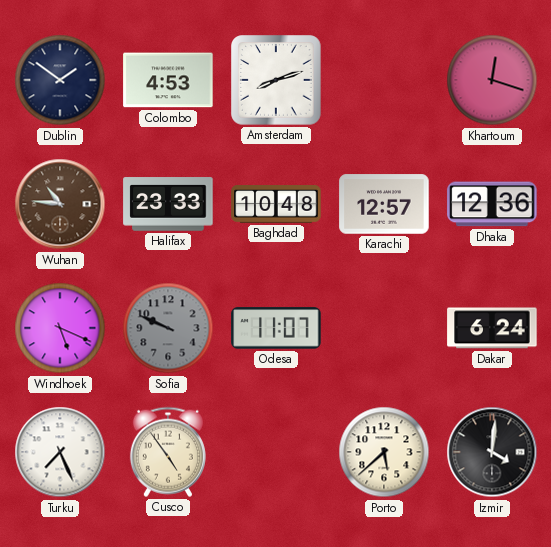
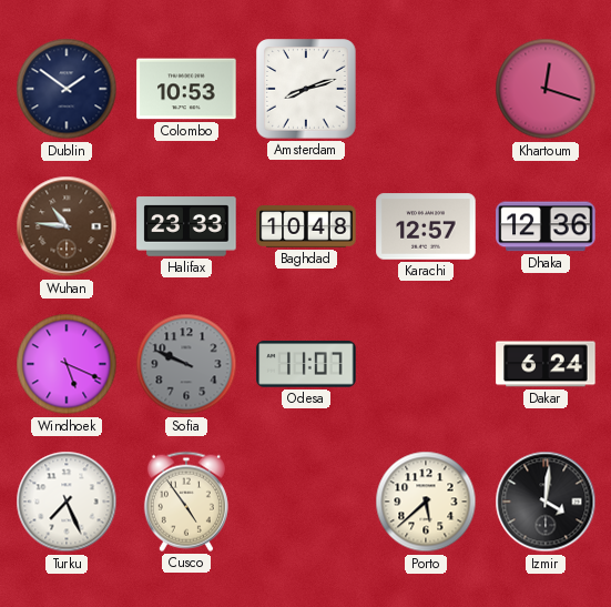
Colombo: 4:53 -> 10:53
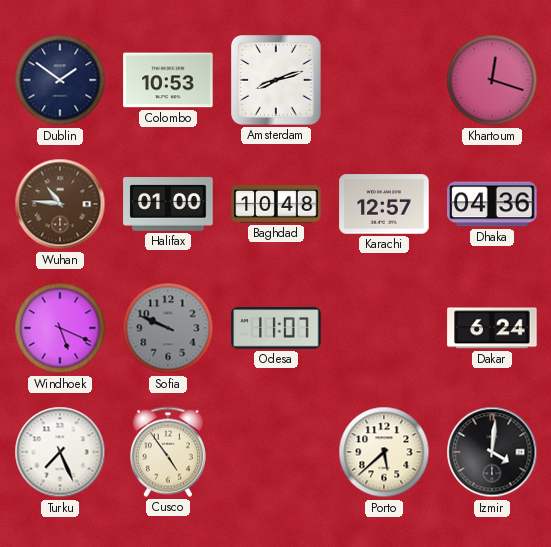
Halifax: 23:33 -> 01:00
Dhaka: 12:36 -> 04:36
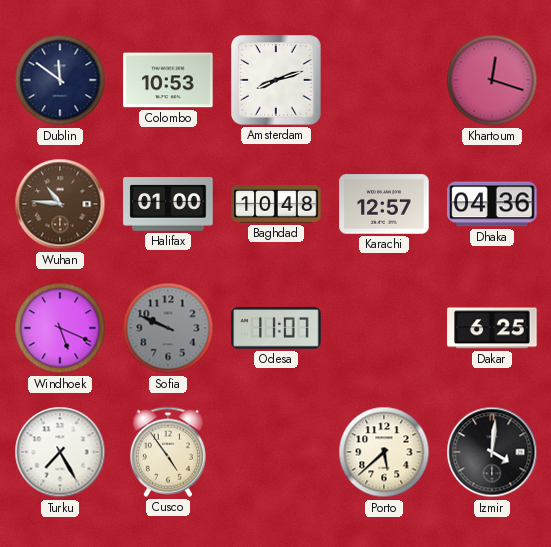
Dublin: 1:51 -> 11:51
Dakar: 6:24 -> 6:25
Turku: 7:26 -> 7:25
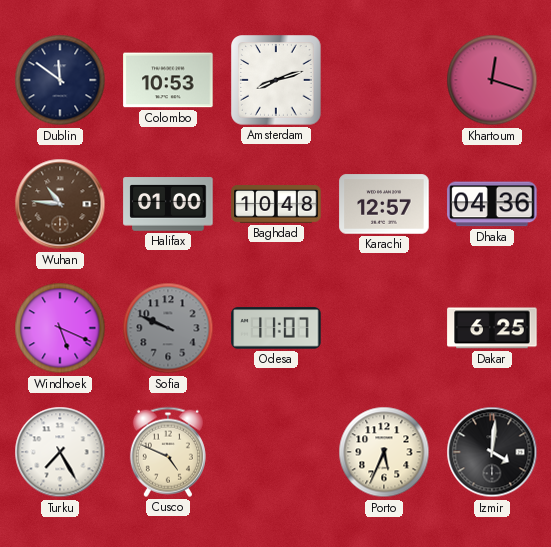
Cusco: 4:54 -> 4:49
Porto: 5:38 -> 5:34
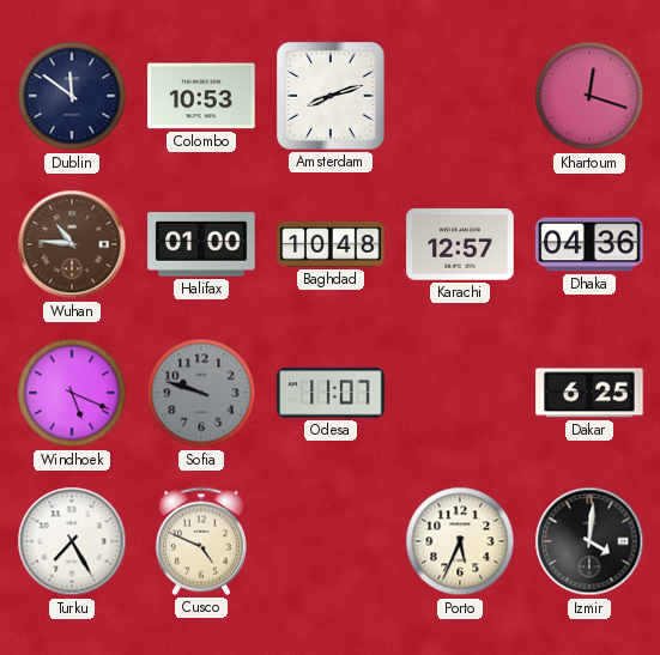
Sofia: 9:49 -> 9:48
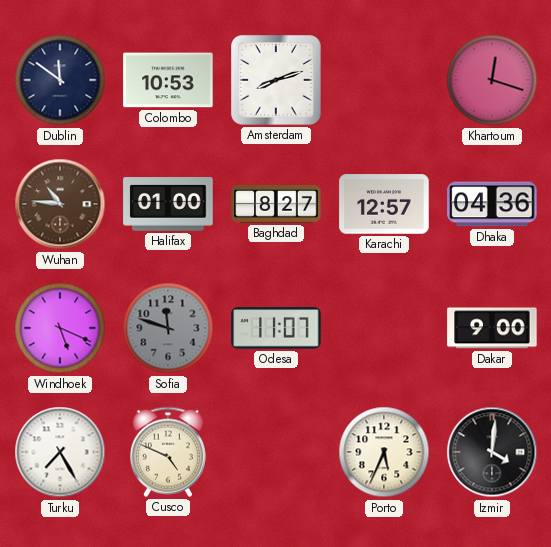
Baghdad: 10:48 -> 8:27
Sofia: 9:48 -> 11:48
Dakar: 6:25 -> 9:00
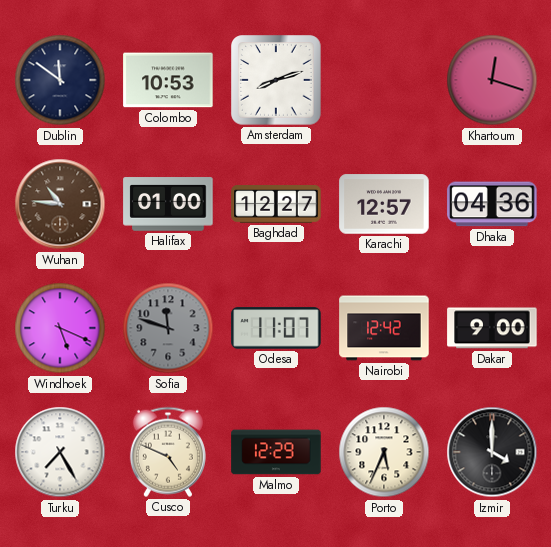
Baghdad: 8:27 -> 12:27
Nairobi: none -> 12:42
Malmo: none -> 12:29
Izmir: 4:01 -> 4:00
